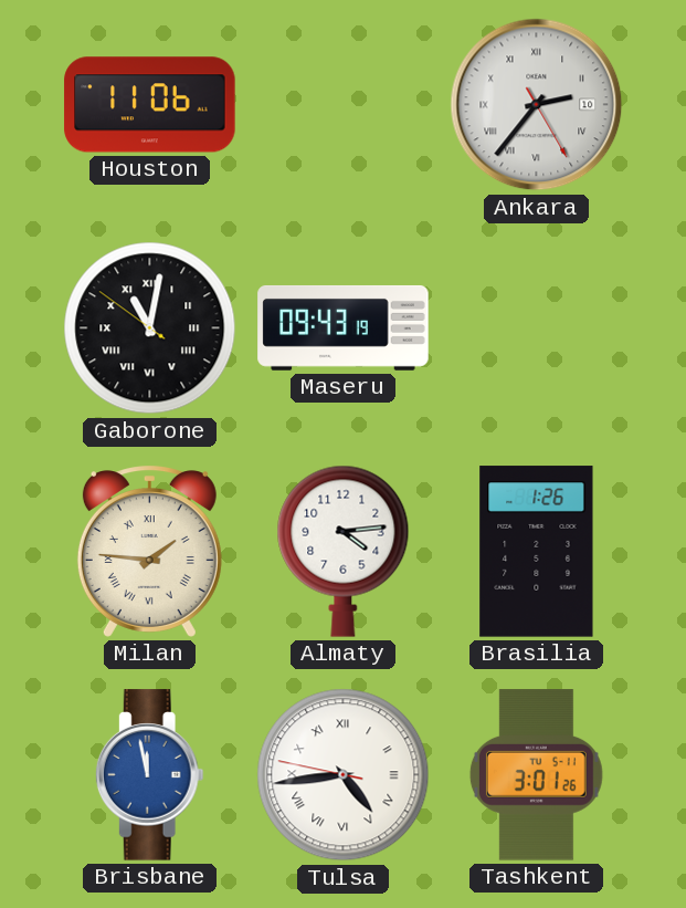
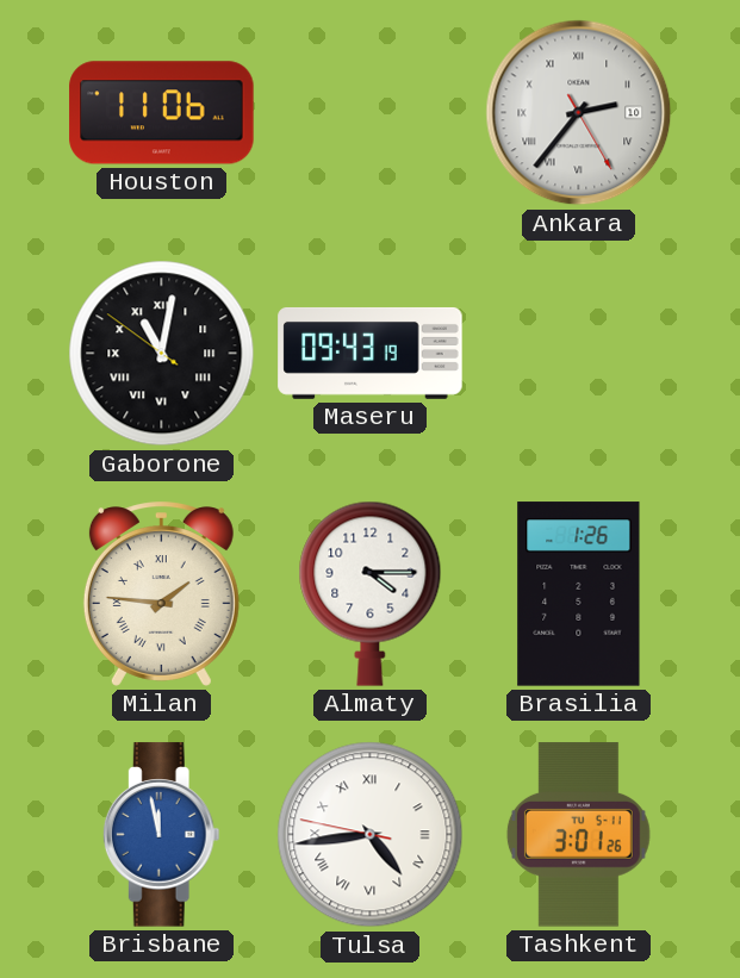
Almaty: 4:14 -> 4:15
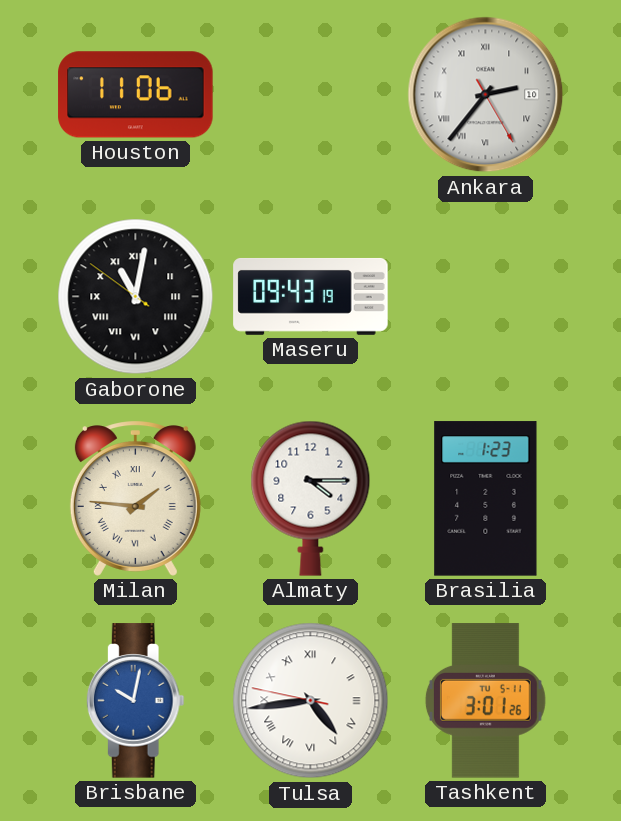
Brasilia: 1:26 -> 1:23
Brisbane: 11:58 -> 10:02
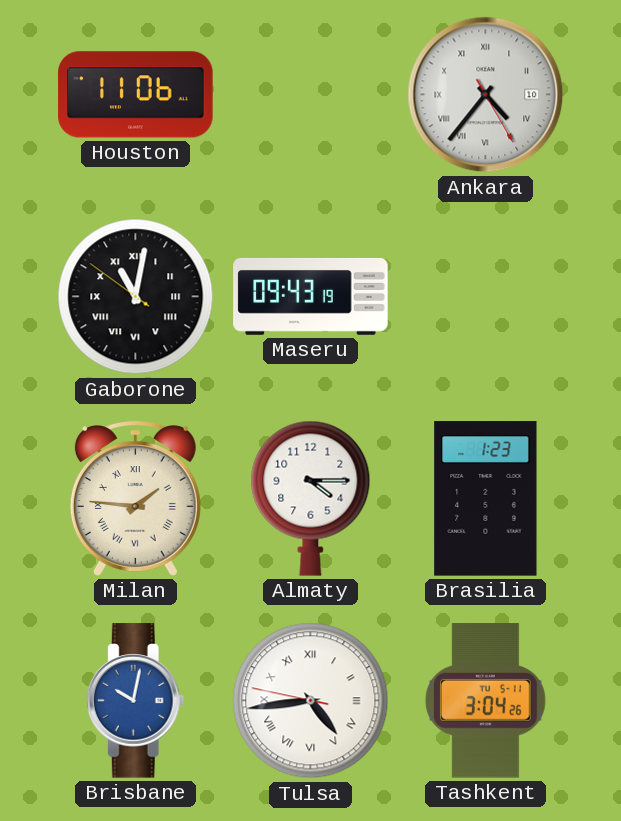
Ankara: 2:36 -> 4:36
Tashkent: 3:01 -> 3:04
